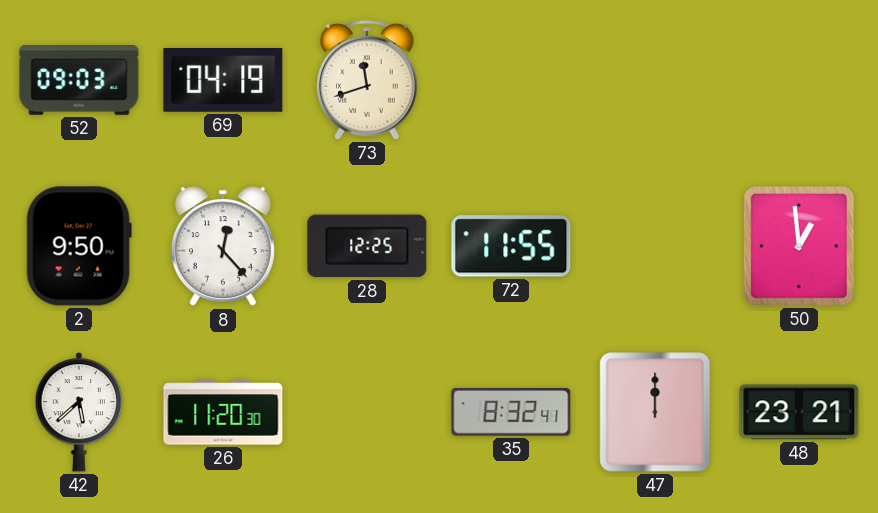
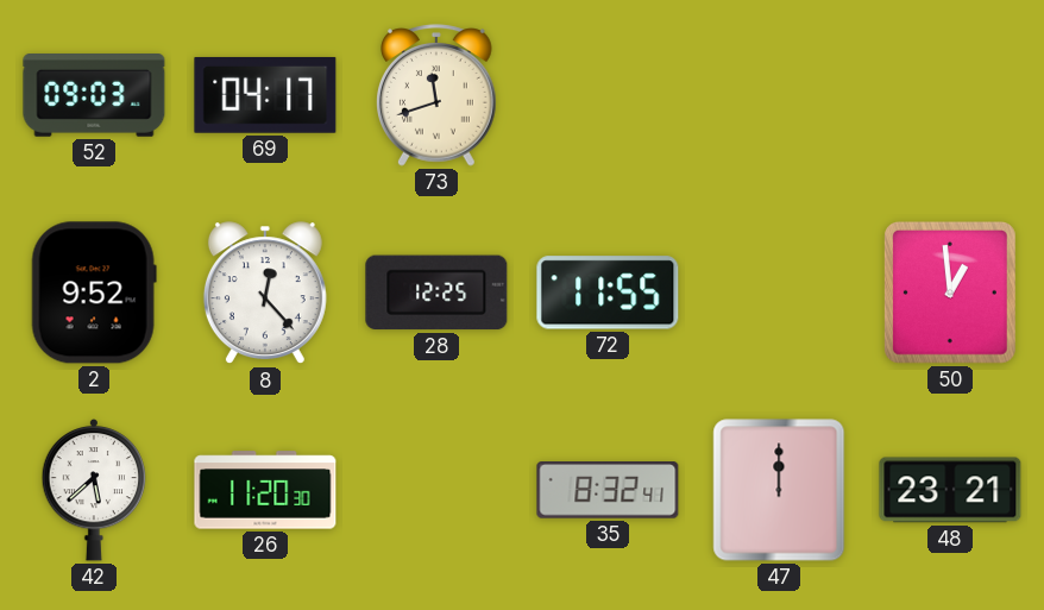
69: 04:19 -> 04:17
2: 9:50 -> 9:52
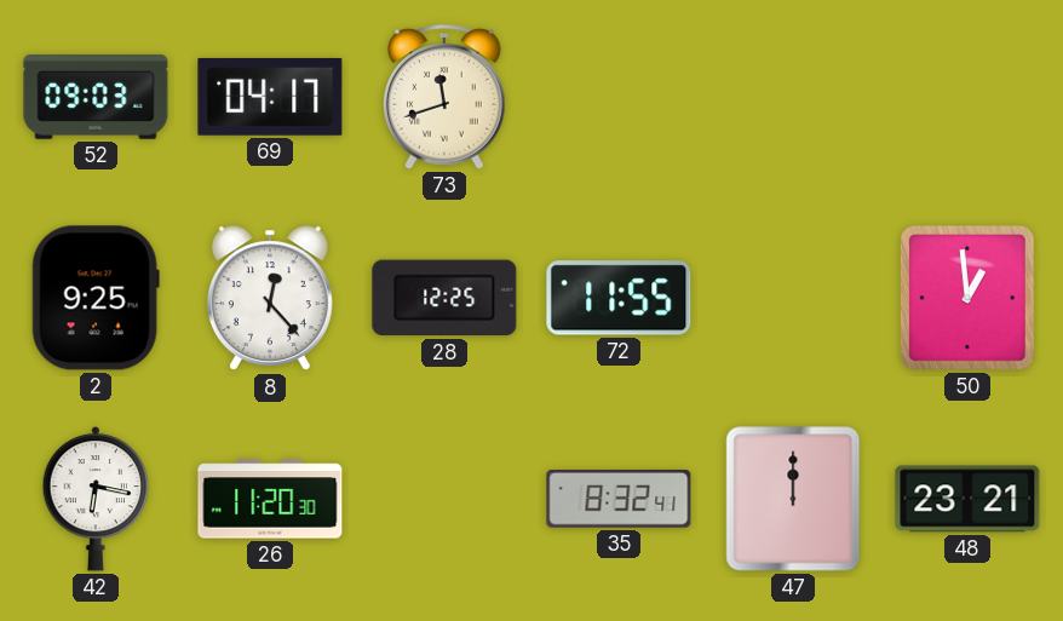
2: 9:52 -> 9:25
42: 5:38 -> 6:17
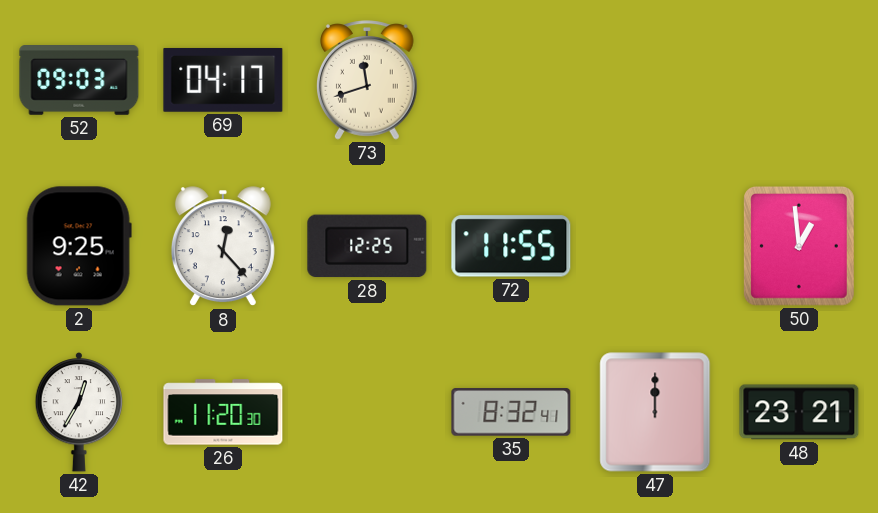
42: 6:17 -> 12:35
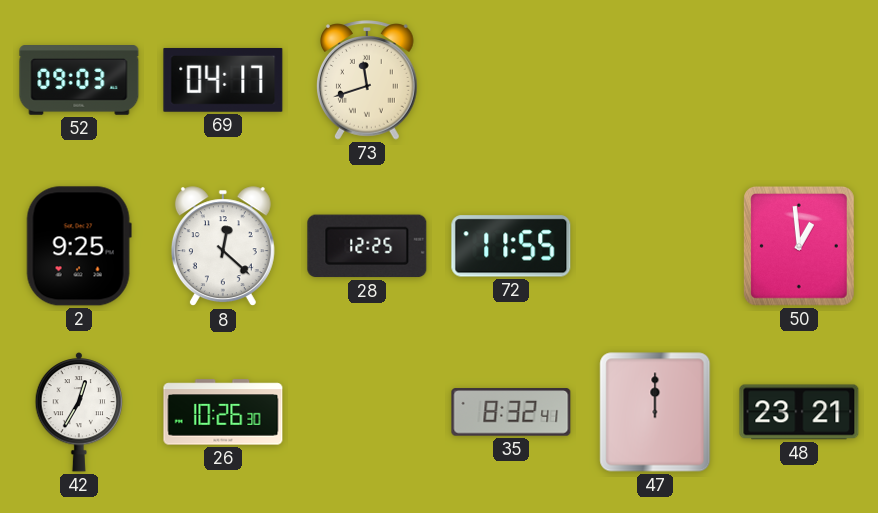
8: 12:23 -> 12:22
26: 11:20 -> 10:26
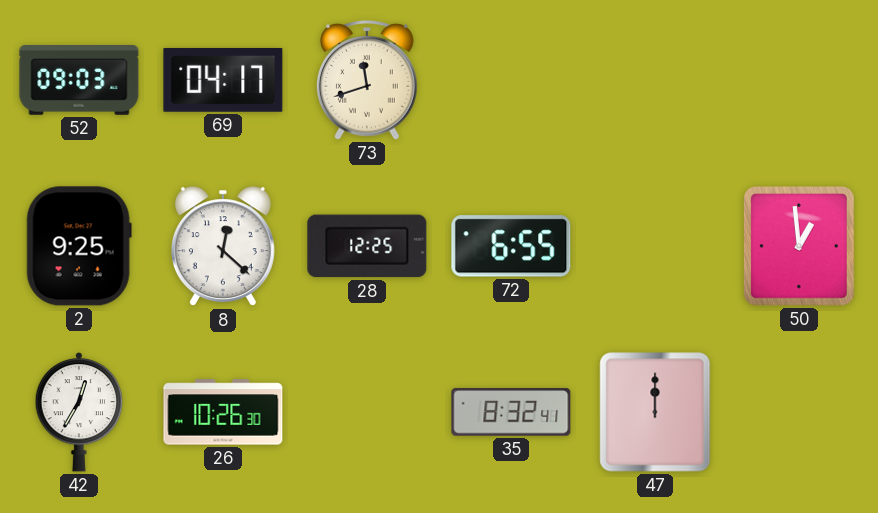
72: 11:55 -> 6:55
48: 23:21 -> none
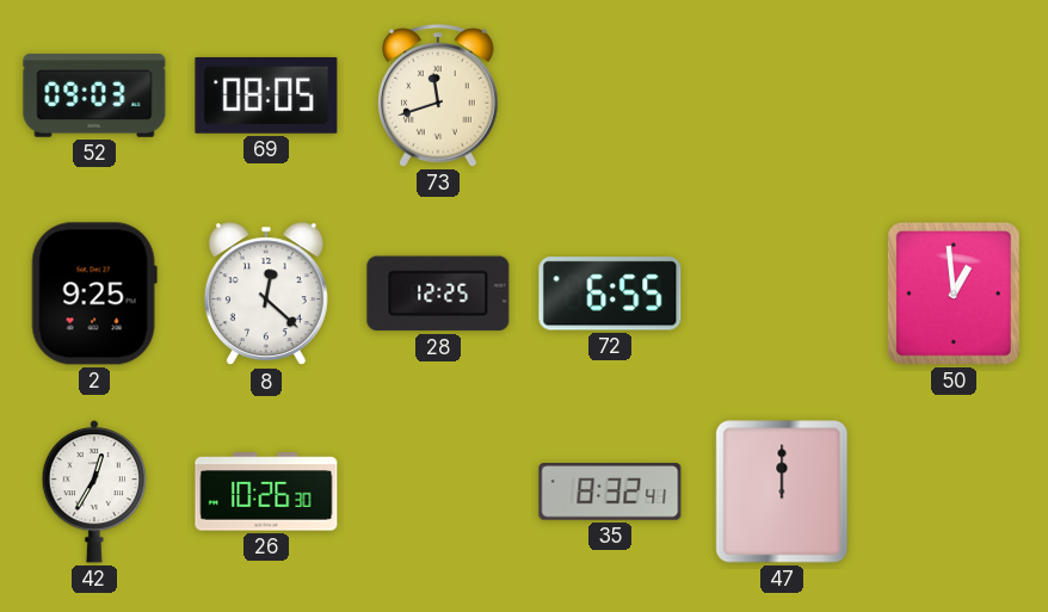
69: 04:17 -> 08:05
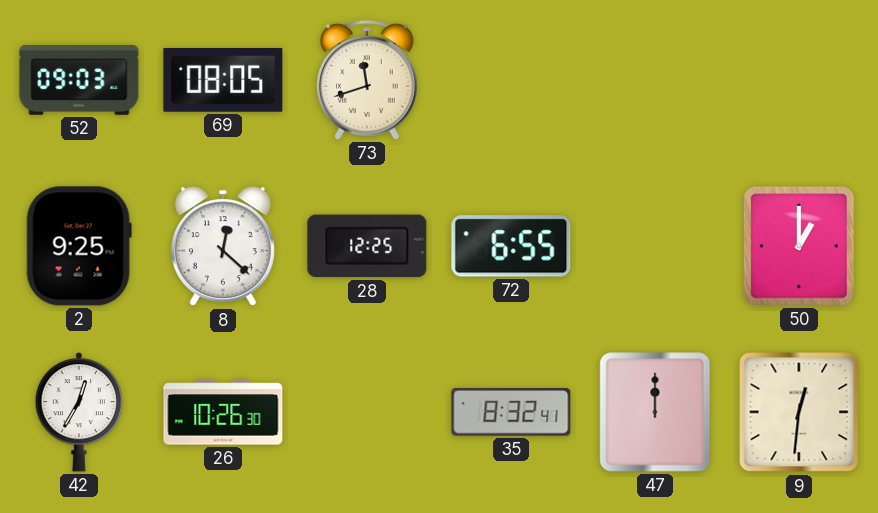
50: 12:59 -> 1:00
9: none -> 12:31
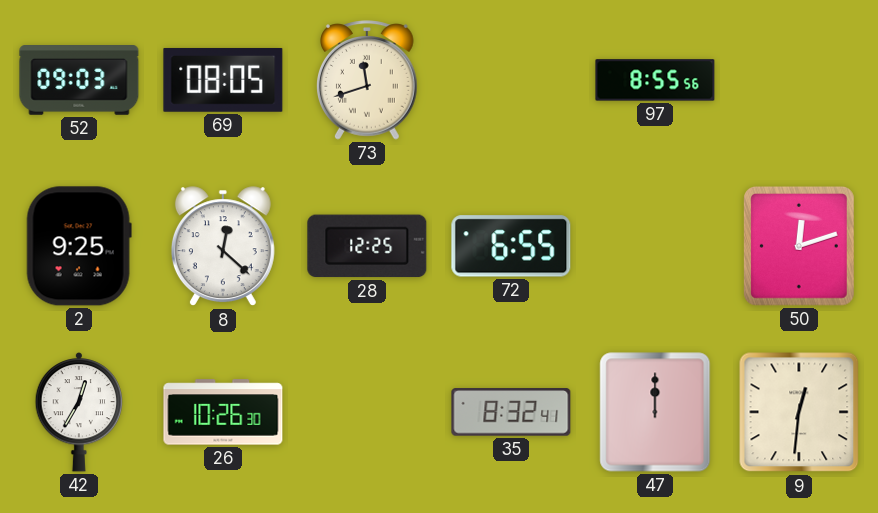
97: none -> 8:55
50: 1:00 -> 12:12
